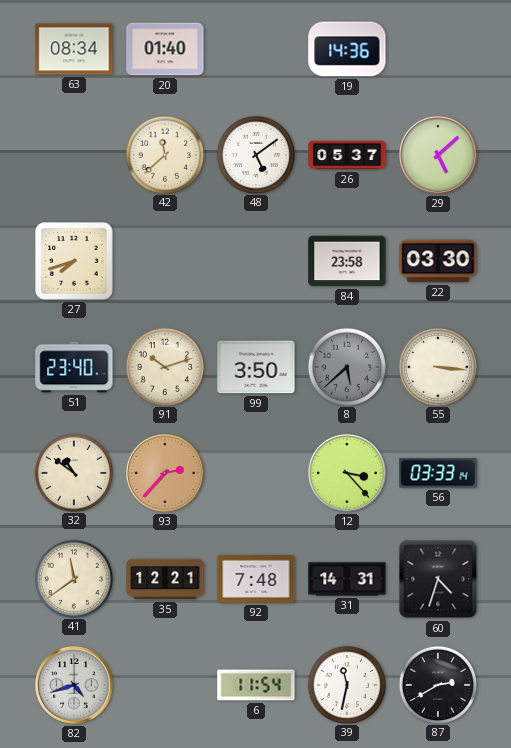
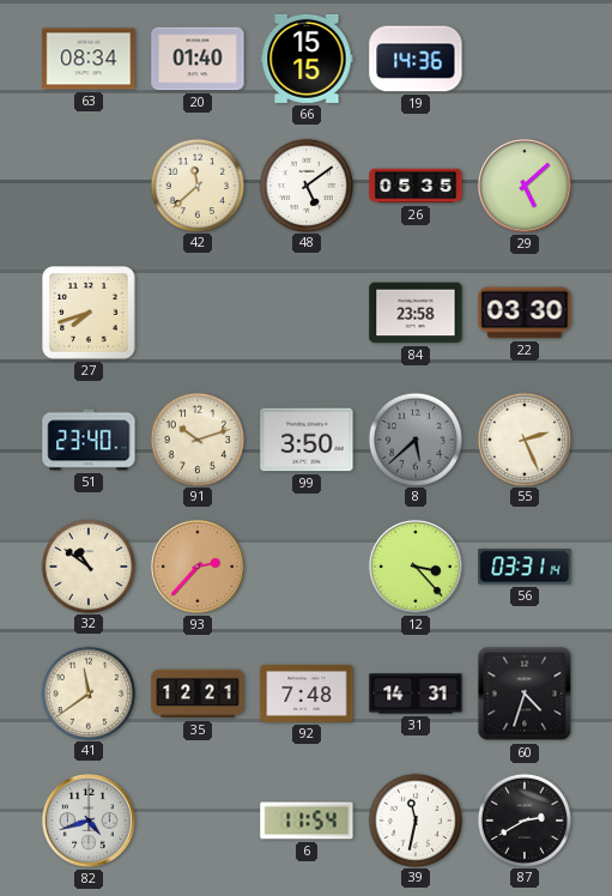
66: none -> 15:15
26: 05:37 -> 05:35
55: 3:16 -> 2:26
56: 03:33 -> 03:31
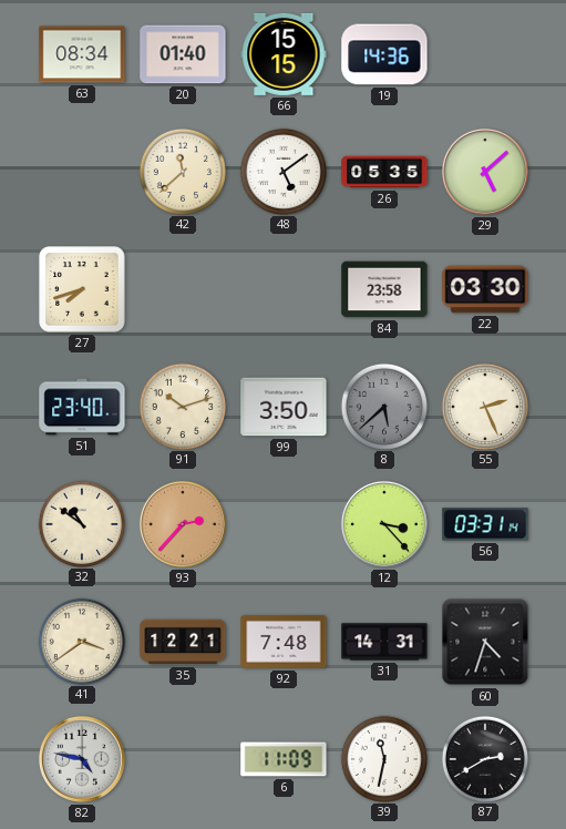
41: 11:39 -> 3:39
82: 4:42 -> 4:47
6: 11:54 -> 11:09
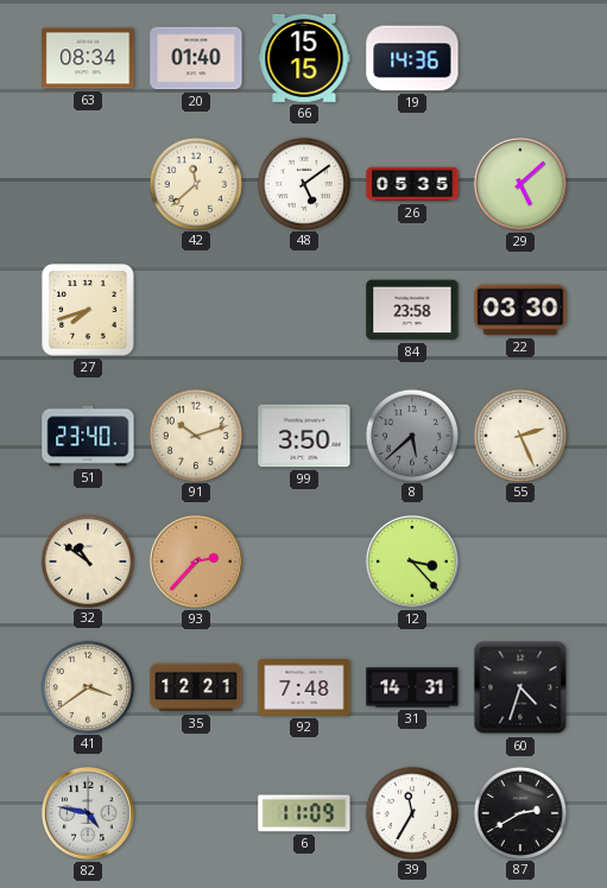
56: 03:31 -> none
39: 11:32 -> 11:35
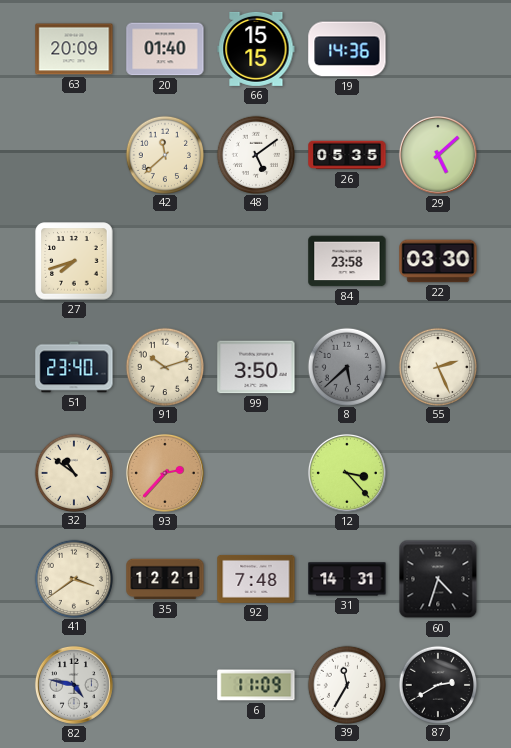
63: 08:34 -> 20:09
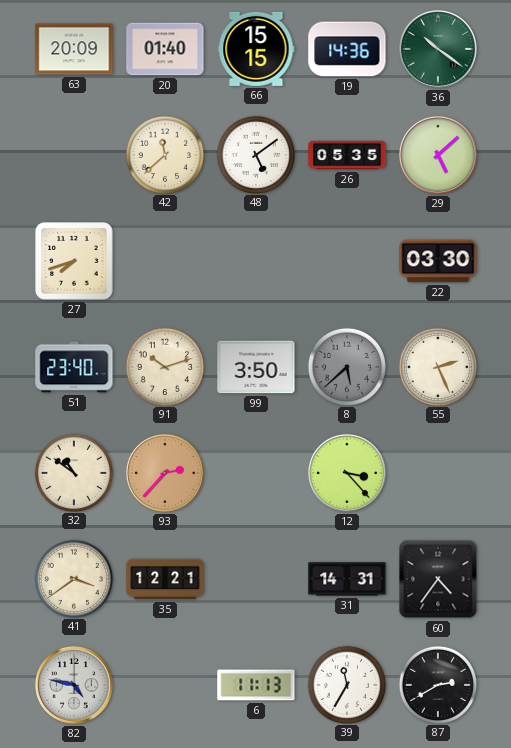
36: none -> 10:21
84: 23:58 -> none
92: 7:48 -> none
60: 4:33 -> 4:36
6: 11:09 -> 11:13
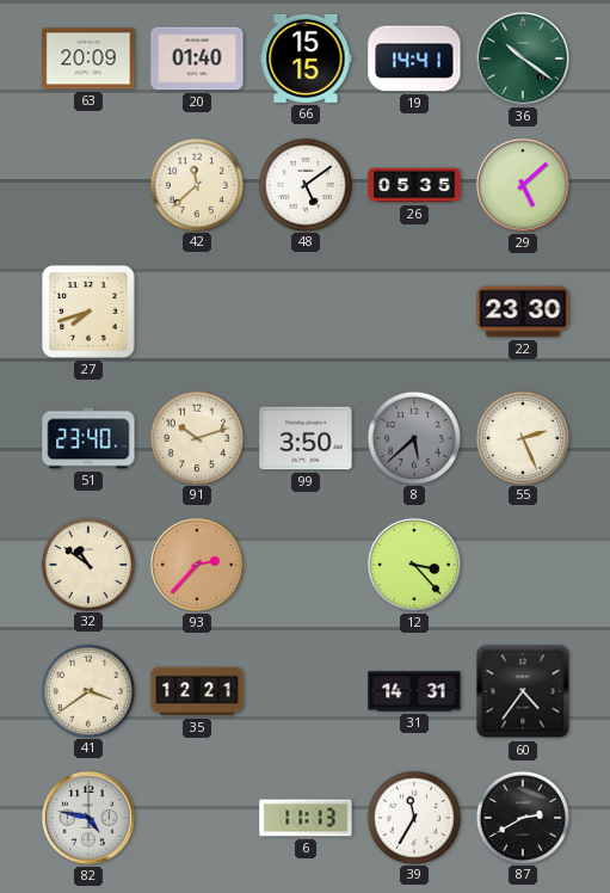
19: 14:36 -> 14:41
22: 03:30 -> 23:30
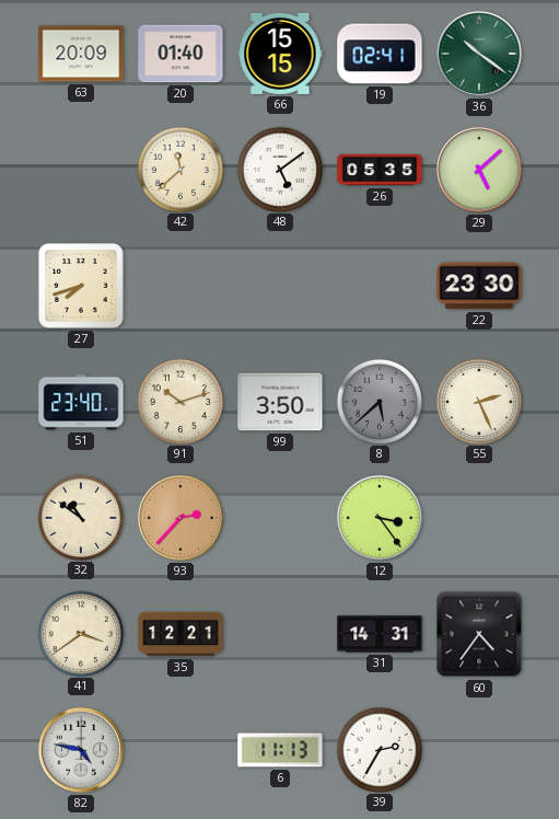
19: 14:41 -> 02:41
12: 3:23 -> 3:24
39: 11:35 -> 2:35
87: 2:40 -> none
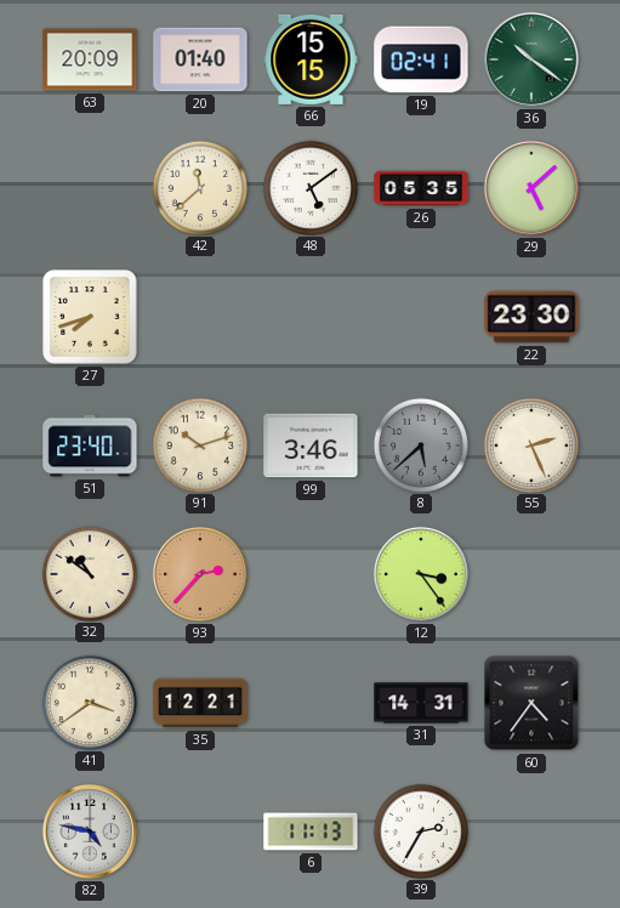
99: 3:50 -> 3:46
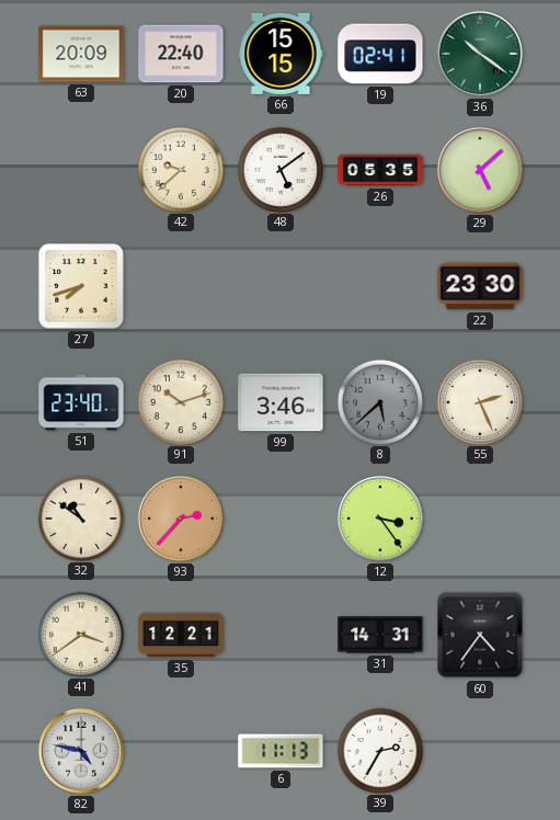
20: 01:40 -> 22:40
42: 11:38 -> 9:38
